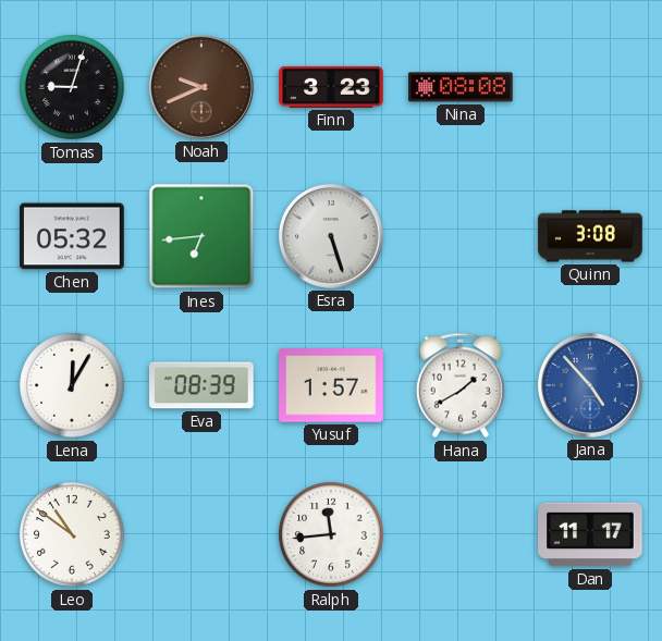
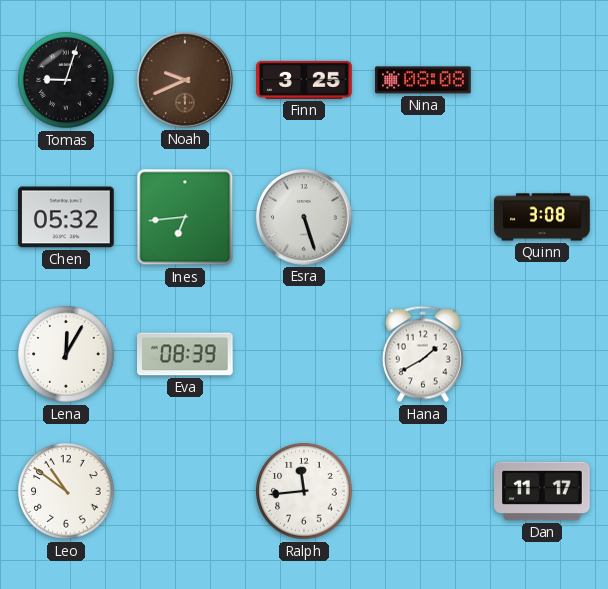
Finn: 3:23 -> 3:25
Yusuf: 1:57 -> none
Jana: 4:53 -> none
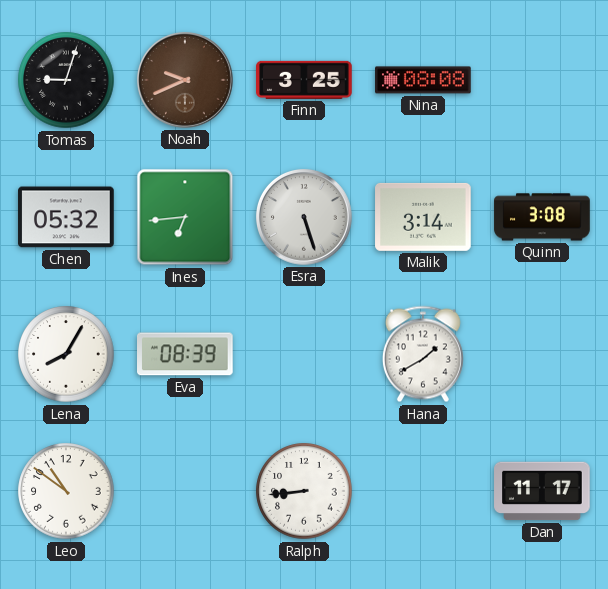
Malik: none -> 3:14
Lena: 12:05 -> 8:05
Ralph: 11:44 -> 8:44
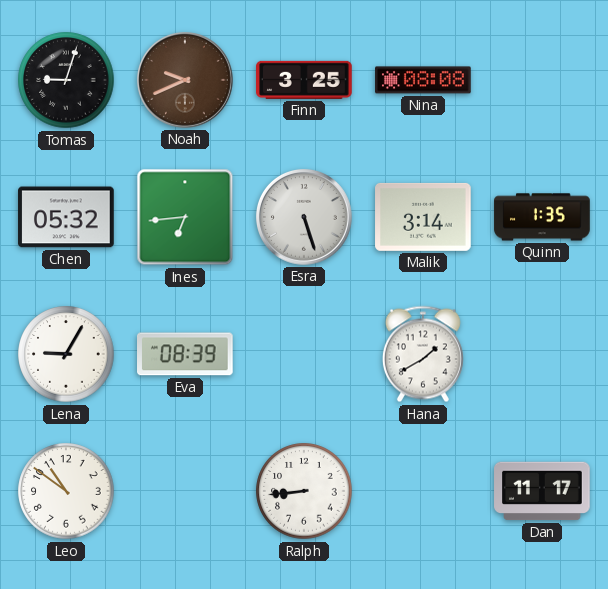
Quinn: 3:08 -> 1:35
Lena: 8:05 -> 9:05
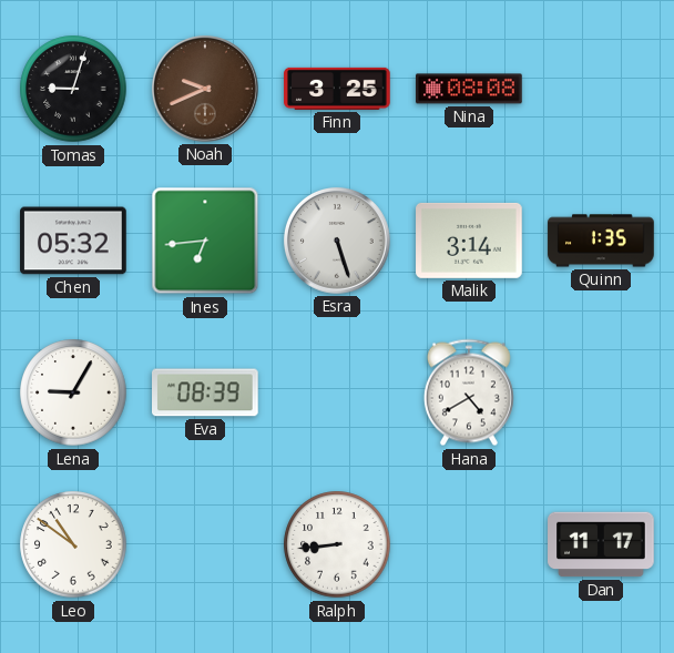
Hana: 1:40 -> 4:40
